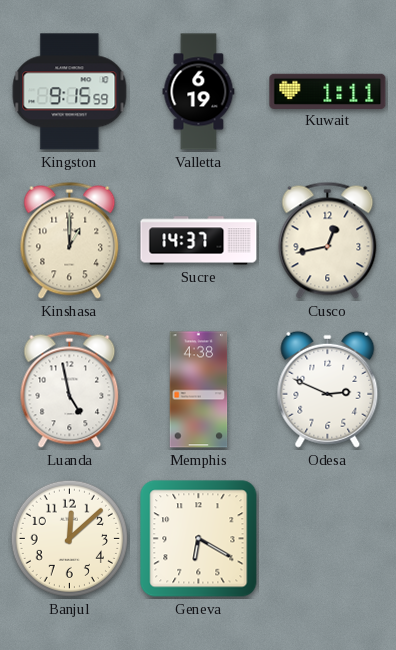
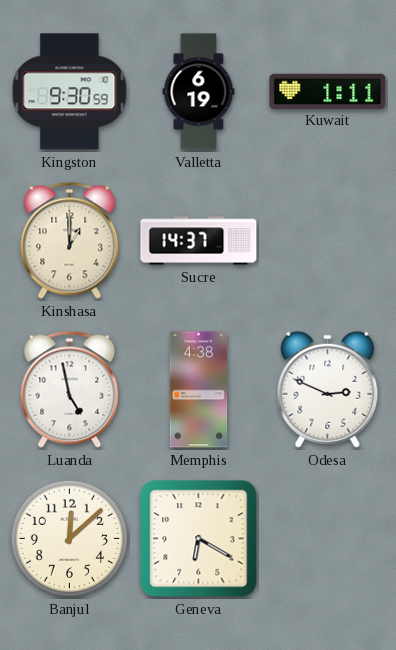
Kingston: 9:15 -> 9:30
Cusco: 12:43 -> none
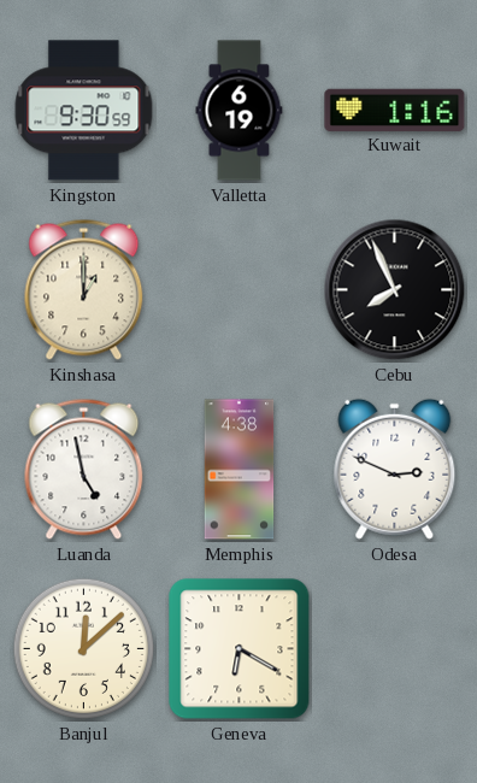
Kuwait: 1:11 -> 1:16
Sucre: 14:37 -> none
Cebu: none -> 7:56
